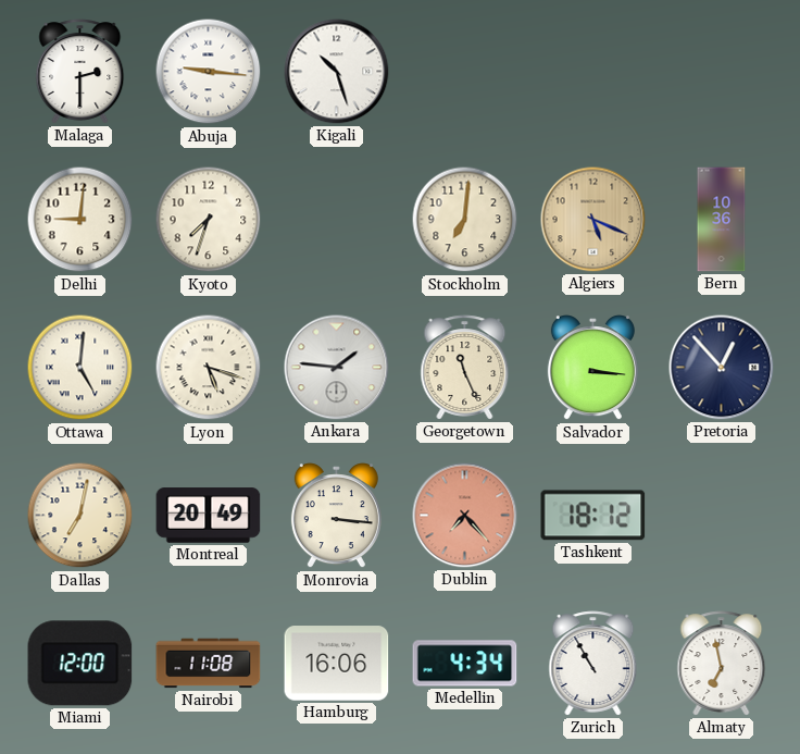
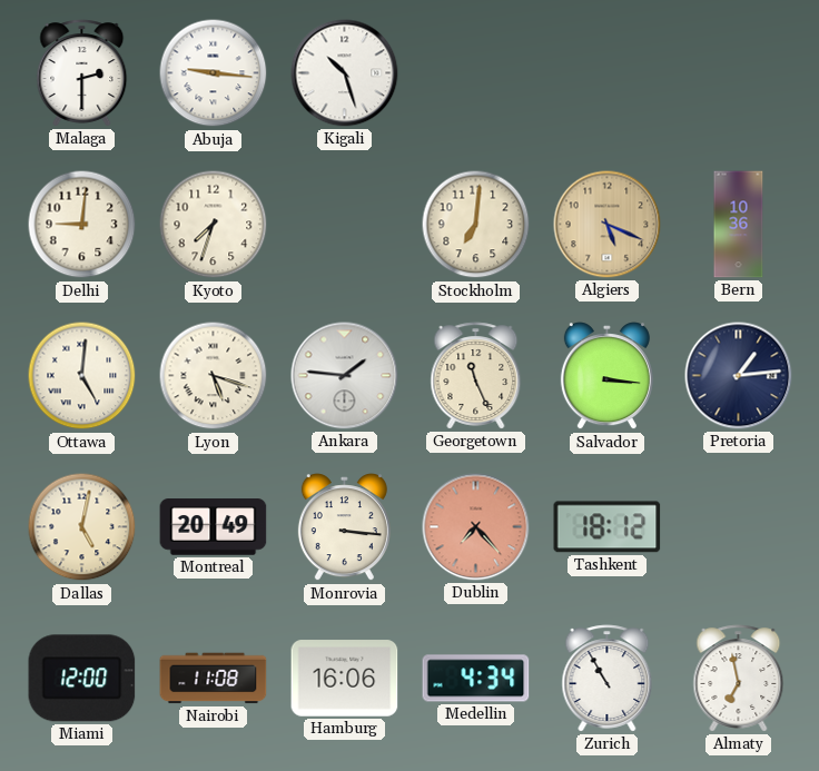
Pretoria: 12:53 -> 1:14
Dallas: 7:02 -> 5:02
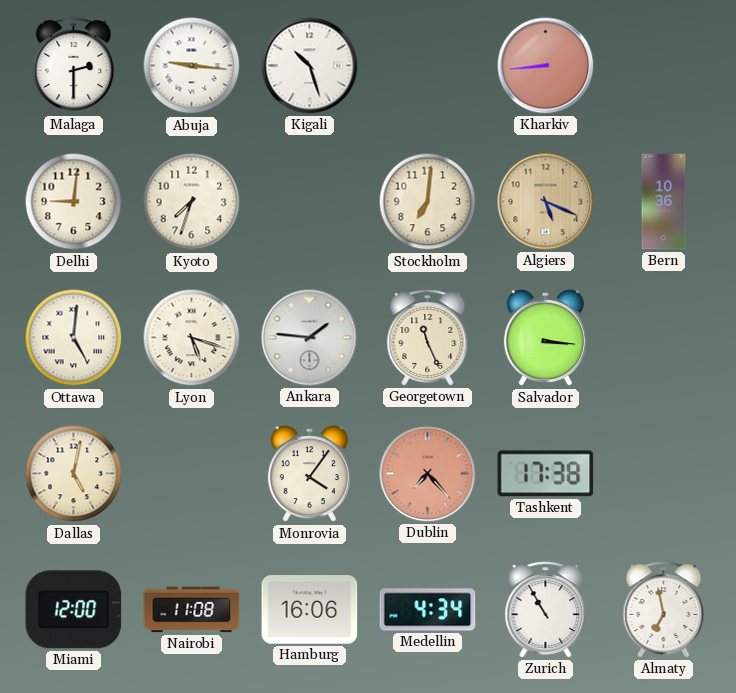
Kharkiv: none -> 8:44
Pretoria: 1:14 -> none
Montreal: 20:49 -> none
Monrovia: 3:16 -> 4:06
Tashkent: 18:12 -> 17:38
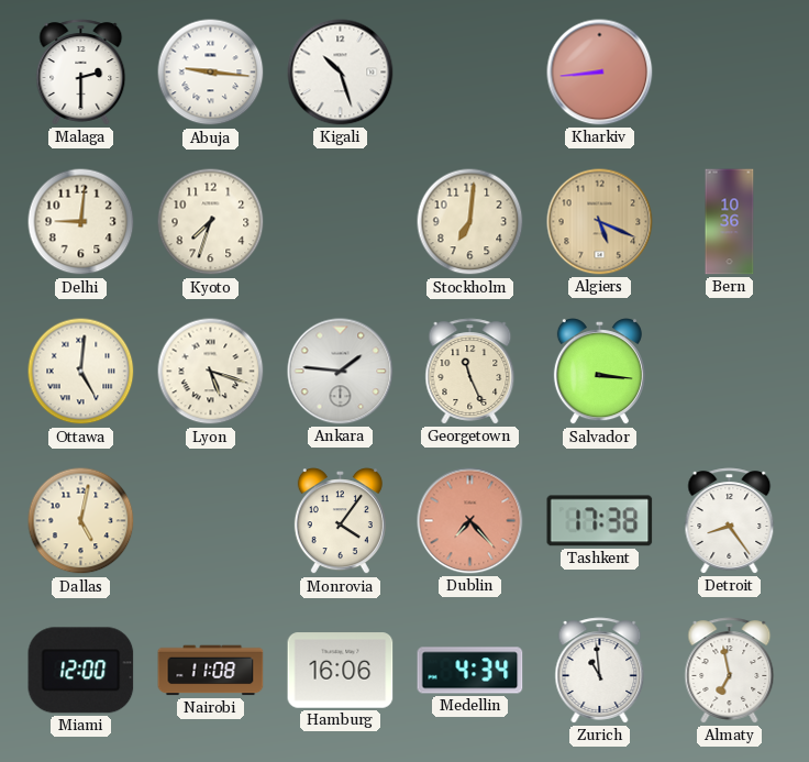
Detroit: none -> 8:24
Zurich: 10:55 -> 10:59
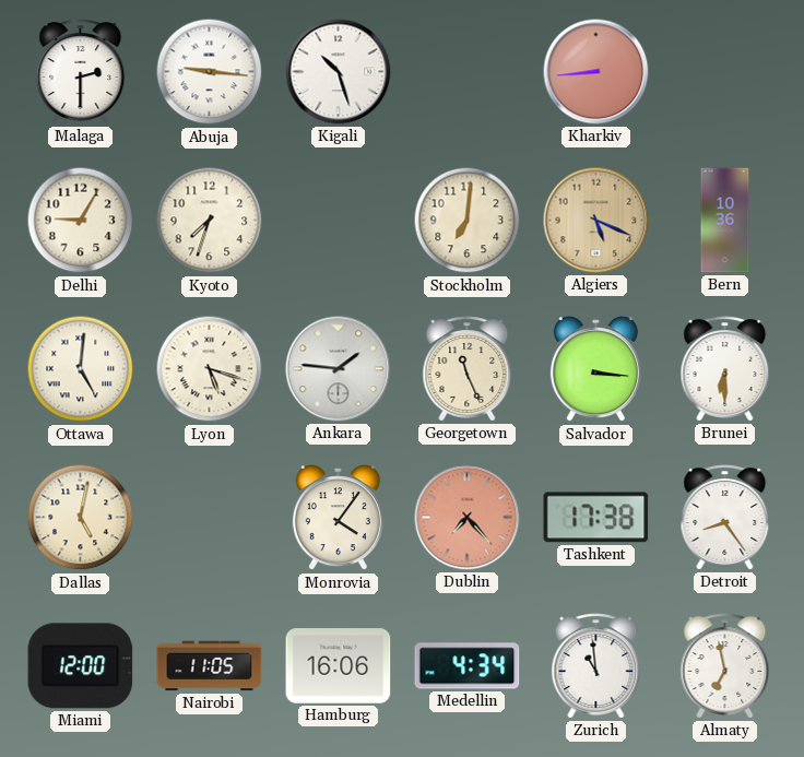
Delhi: 9:01 -> 9:05
Brunei: none -> 6:30
Nairobi: 11:08 -> 11:05
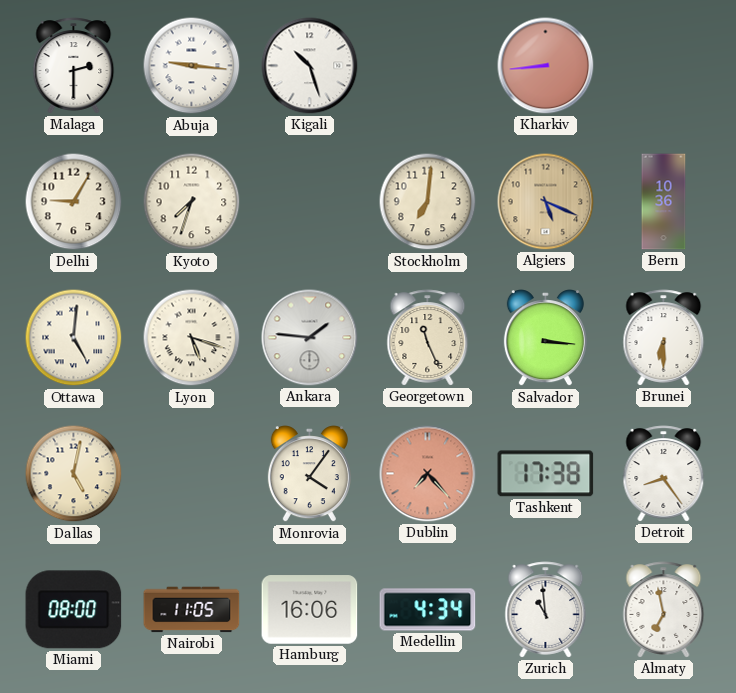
Miami: 12:00 -> 08:00
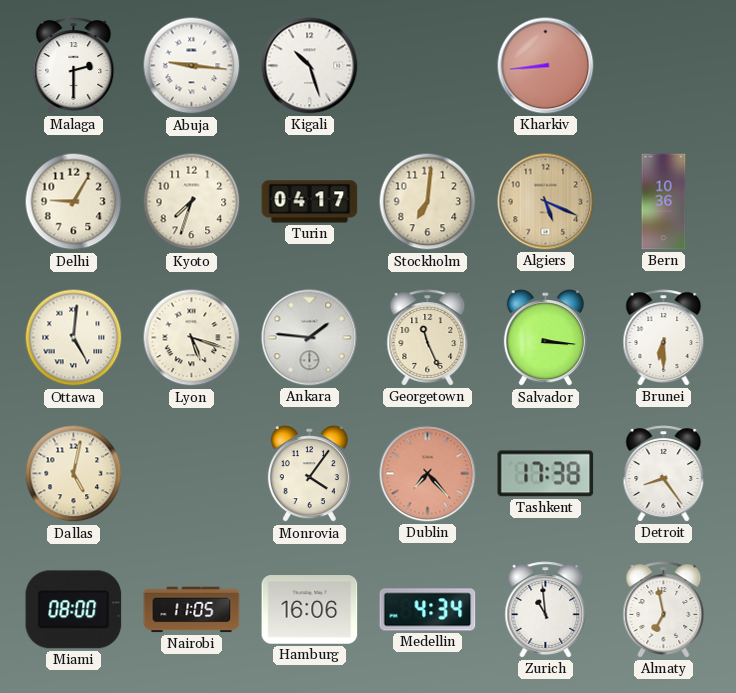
Turin: none -> 04:17
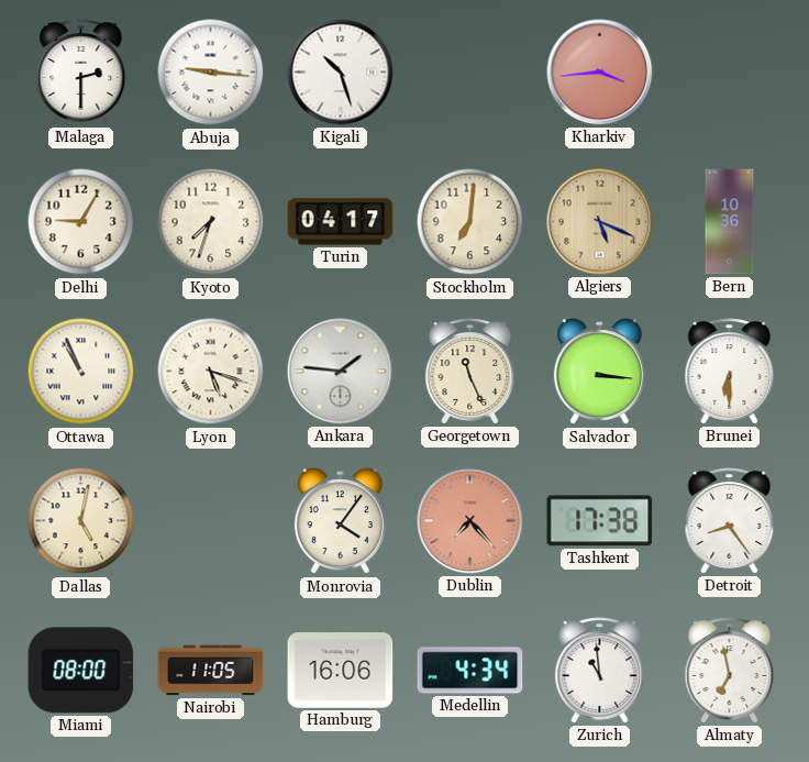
Kharkiv: 8:44 -> 3:44
Ottawa: 5:01 -> 10:56
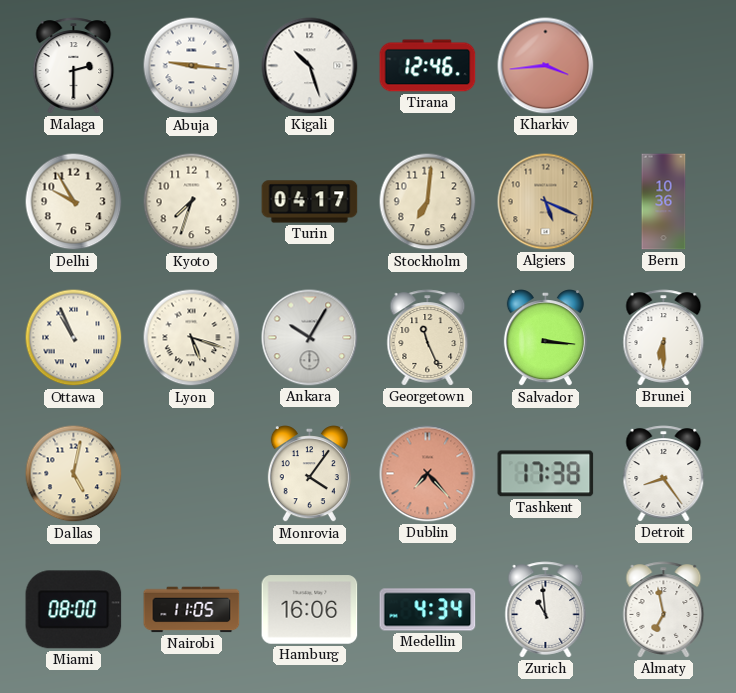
Tirana: none -> 12:46
Delhi: 9:05 -> 9:55
Ankara: 1:46 -> 10:05
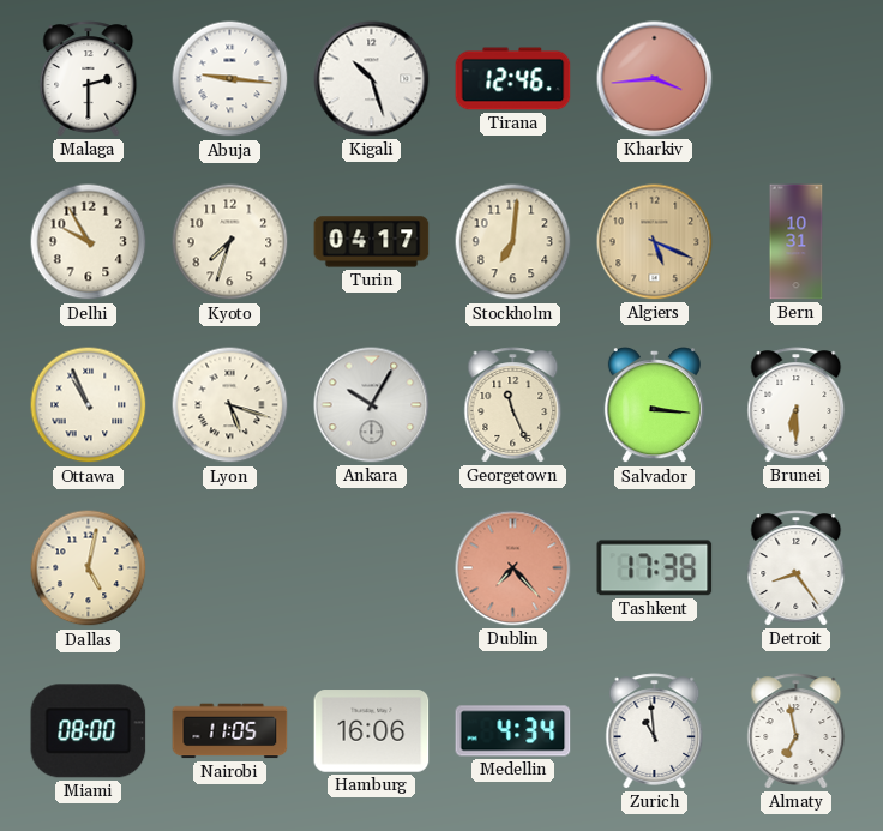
Bern: 10:36 -> 10:31
Monrovia: 4:06 -> none
